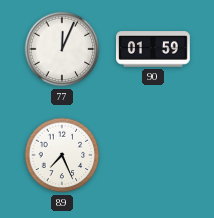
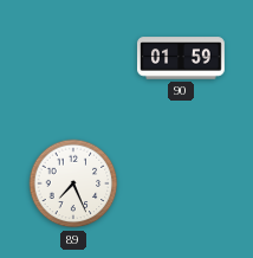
77: 12:04 -> none
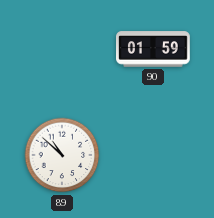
89: 7:26 -> 10:52
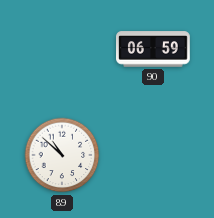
90: 01:59 -> 06:59
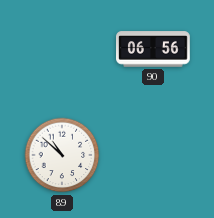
90: 06:59 -> 06:56
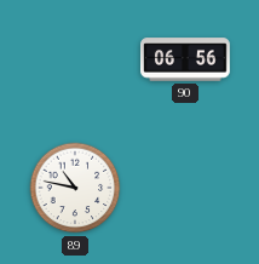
89: 10:52 -> 10:47
